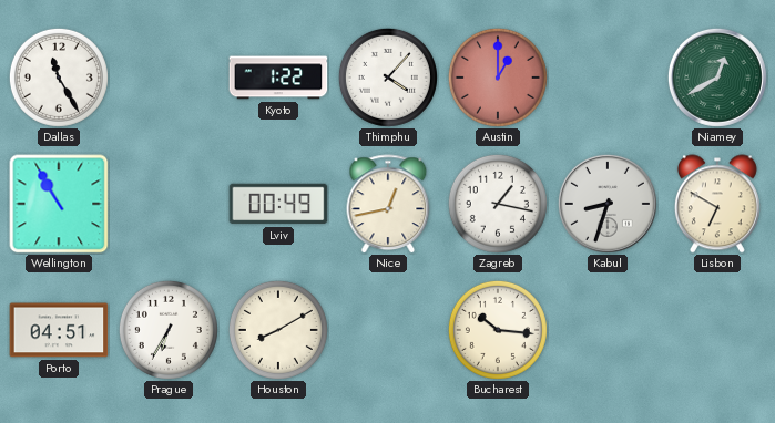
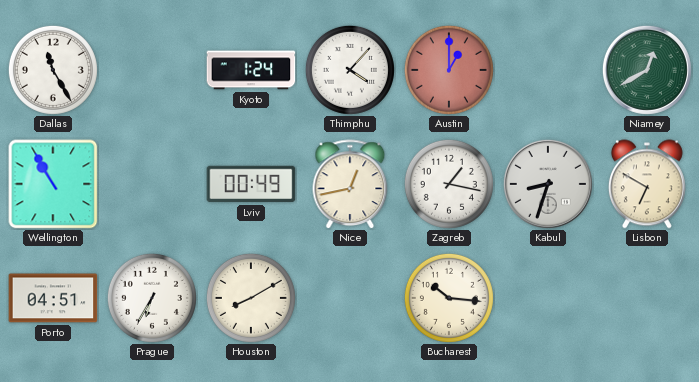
Kyoto: 1:22 -> 1:24
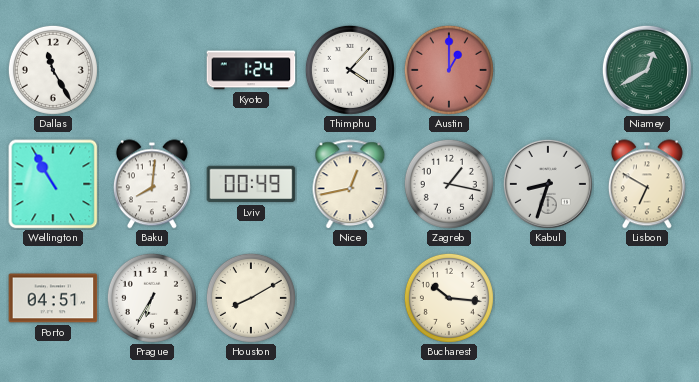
Baku: none -> 8:01
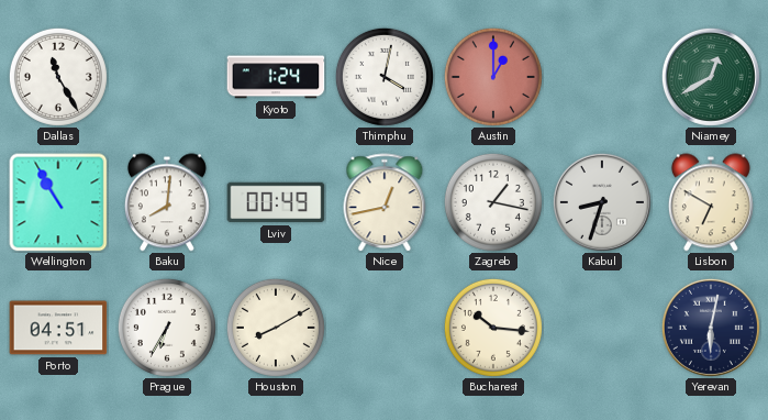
Thimphu: 4:07 -> 4:02
Yerevan: none -> 6:02
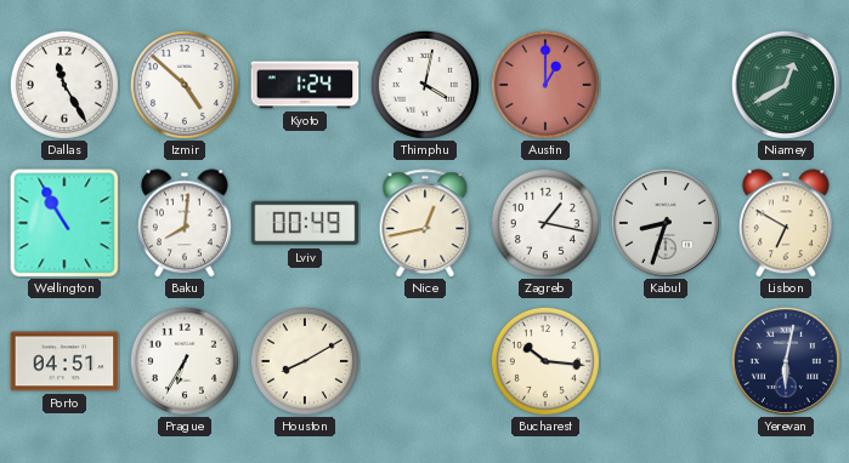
Izmir: none -> 4:52
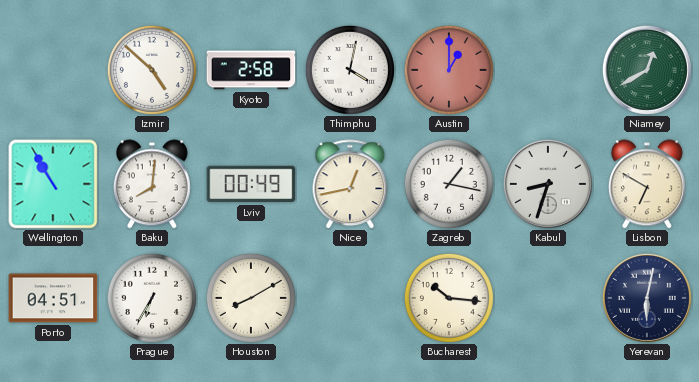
Dallas: 11:25 -> none
Kyoto: 1:24 -> 2:58
